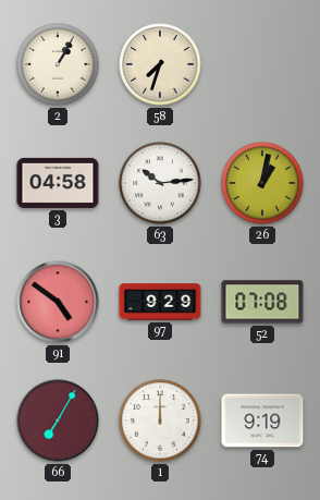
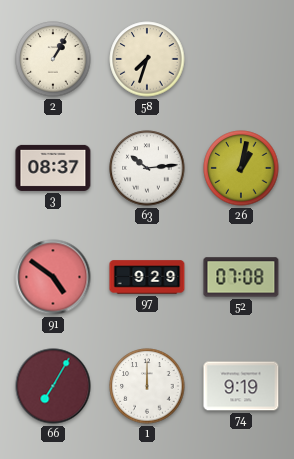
3: 04:58 -> 08:37
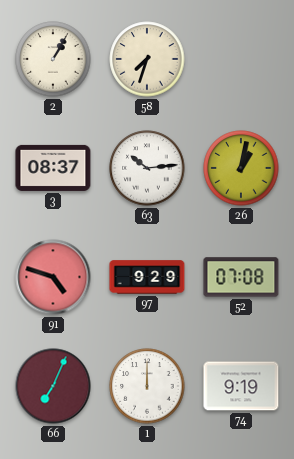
91: 4:51 -> 4:48
66: 7:05 -> 7:04
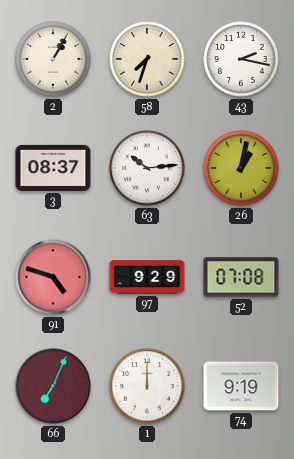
43: none -> 2:17
